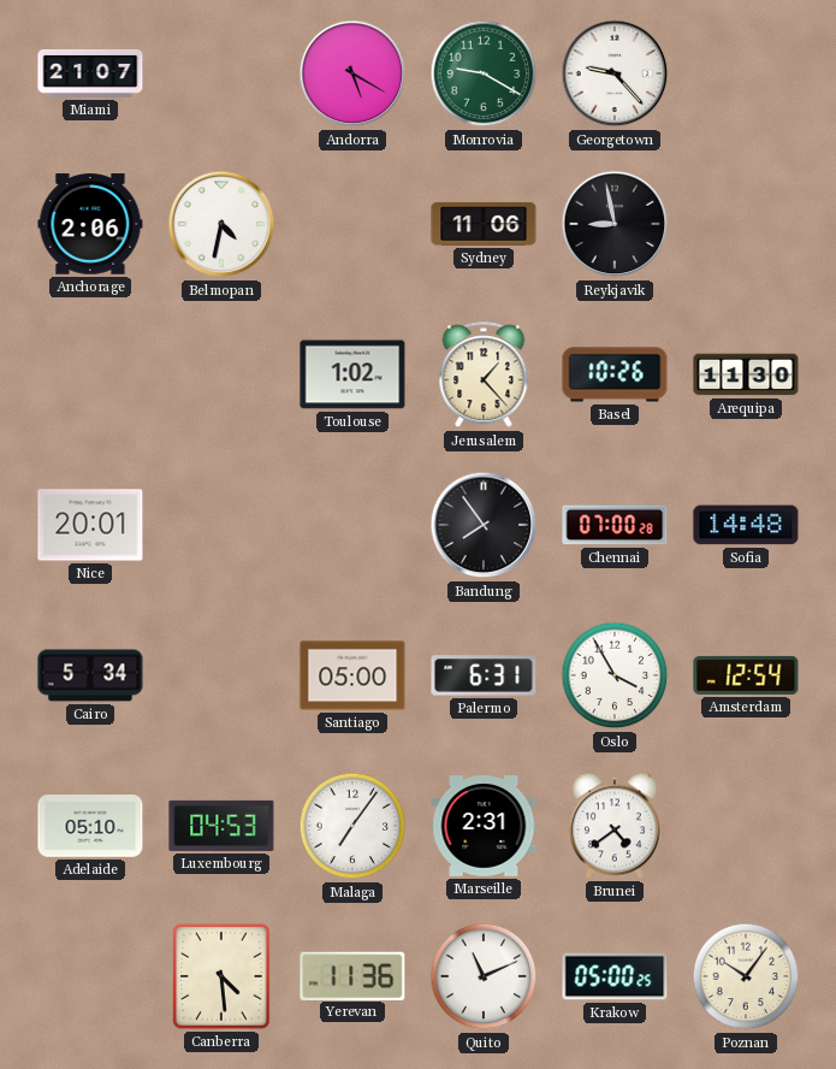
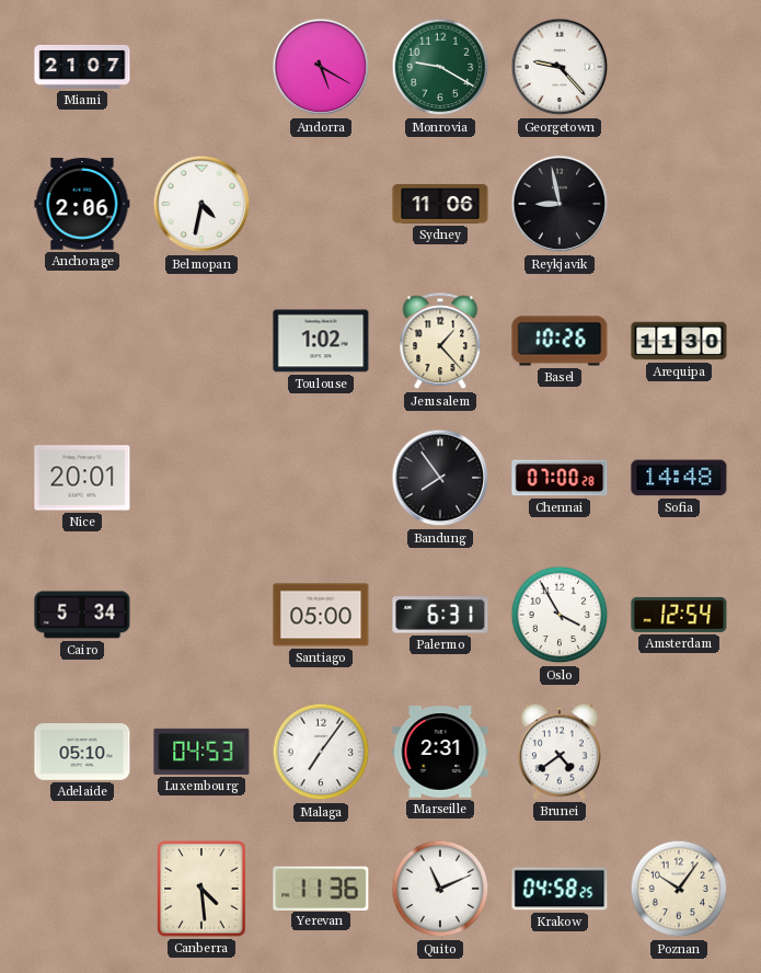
Krakow: 05:00 -> 04:58
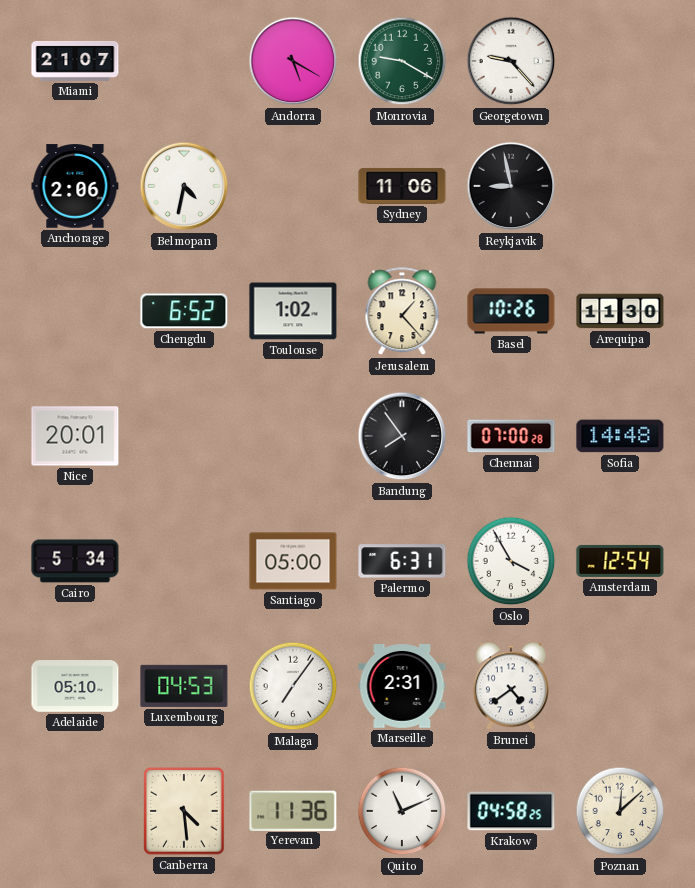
Chengdu: none -> 6:52
Poznan: 10:06 -> 12:08
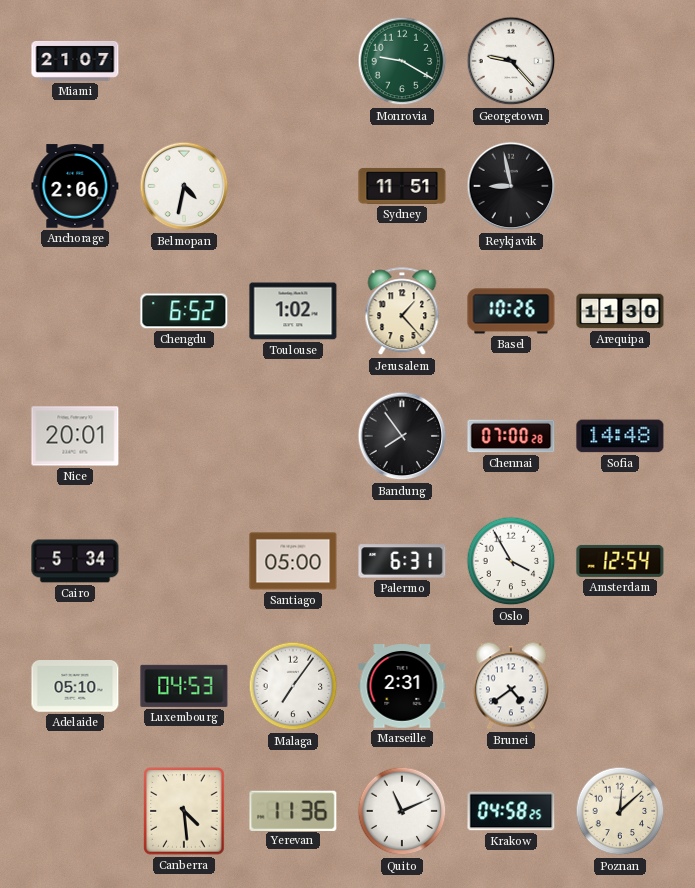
Andorra: 5:20 -> none
Sydney: 11:06 -> 11:51
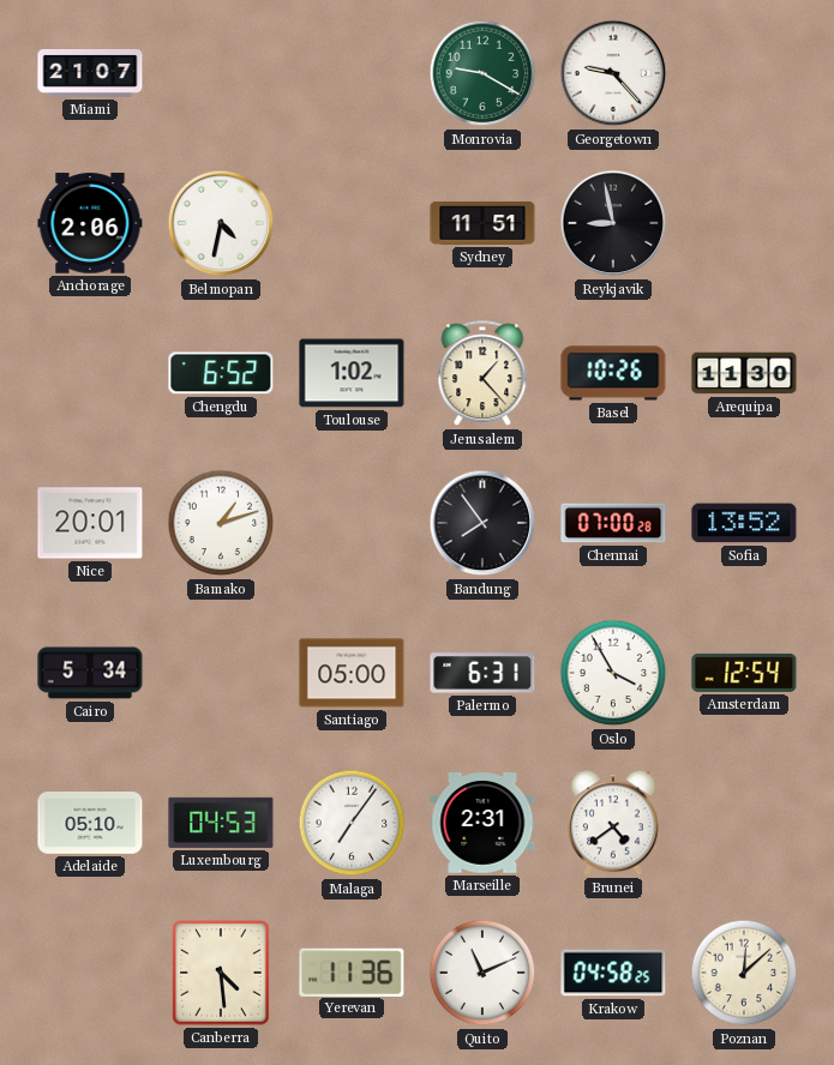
Bamako: none -> 1:12
Sofia: 14:48 -> 13:52
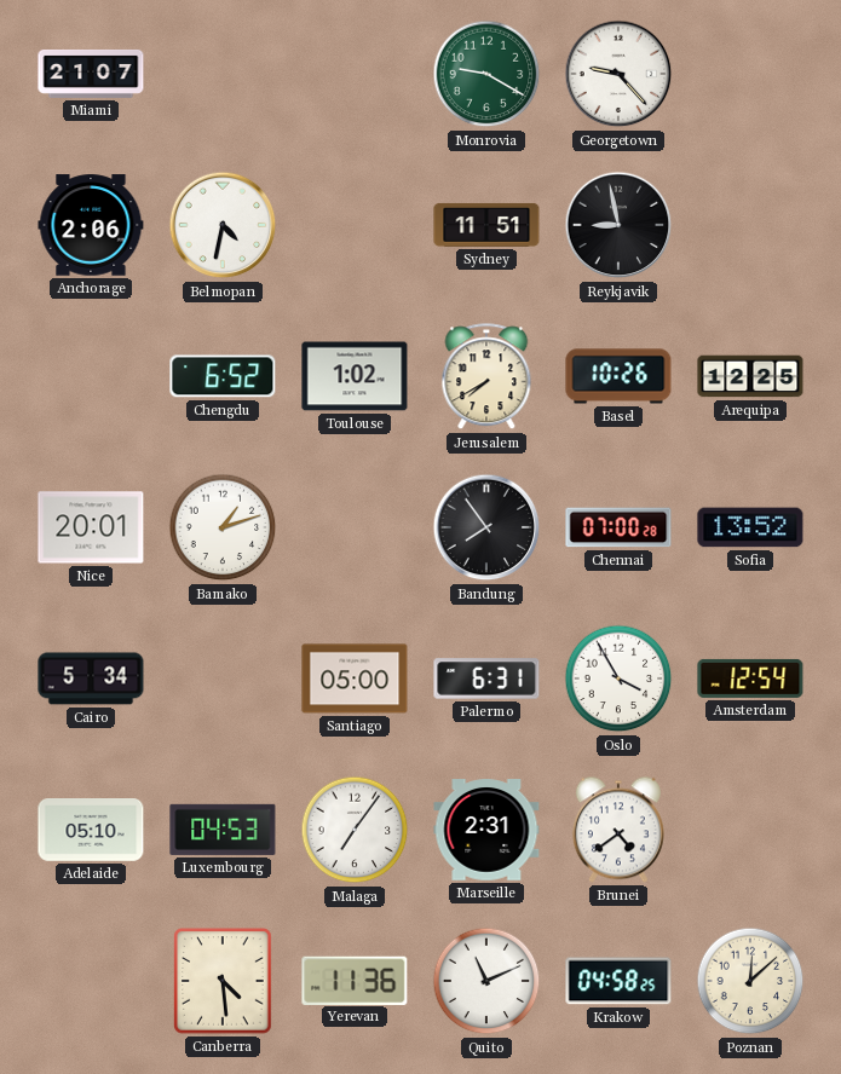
Jerusalem: 1:23 -> 7:40
Arequipa: 11:30 -> 12:25
